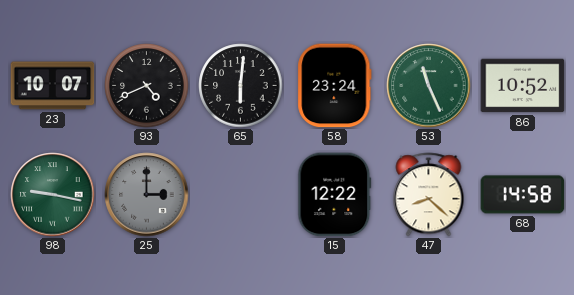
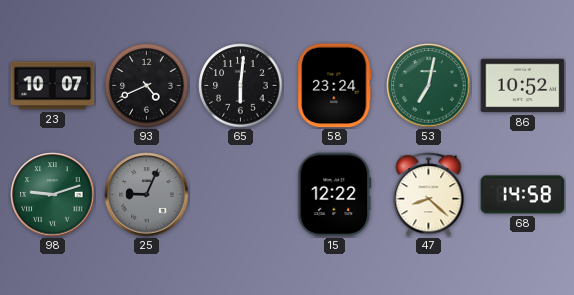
53: 11:26 -> 7:02
98: 9:17 -> 9:12
25: 3:00 -> 9:04
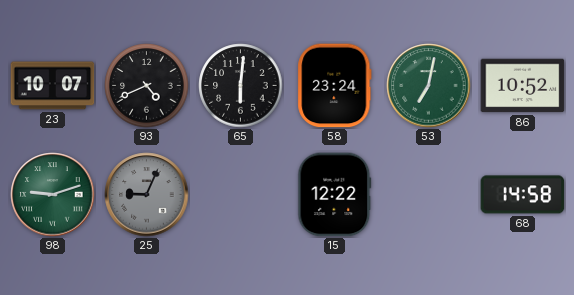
47: 8:22 -> none
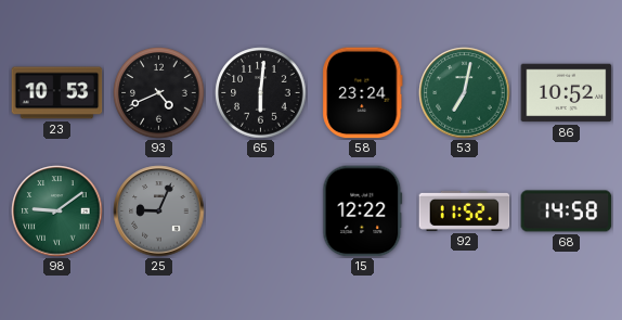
23: 10:07 -> 10:53
98: 9:12 -> 9:09
92: none -> 11:52
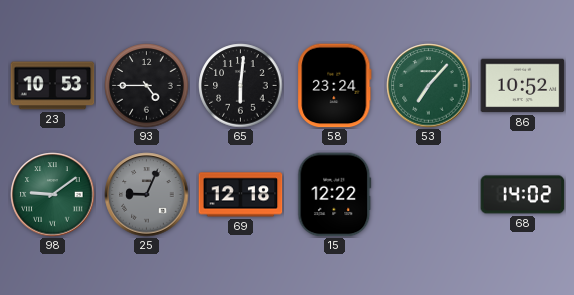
93: 4:41 -> 4:45
53: 7:02 -> 7:07
69: none -> 12:18
92: 11:52 -> none
68: 14:58 -> 14:02
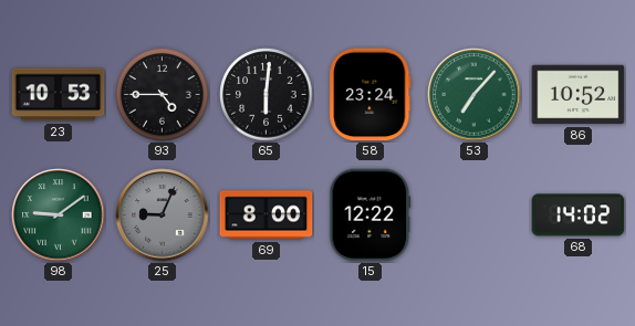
69: 12:18 -> 8:00
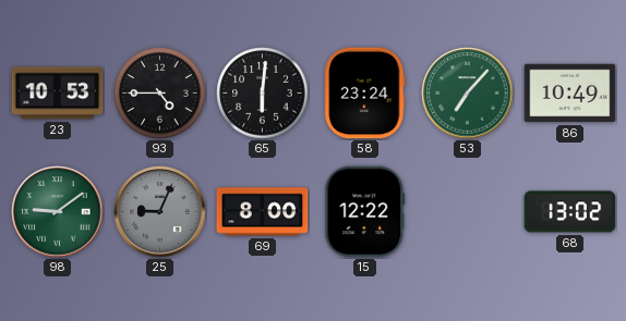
86: 10:52 -> 10:49
68: 14:02 -> 13:02
